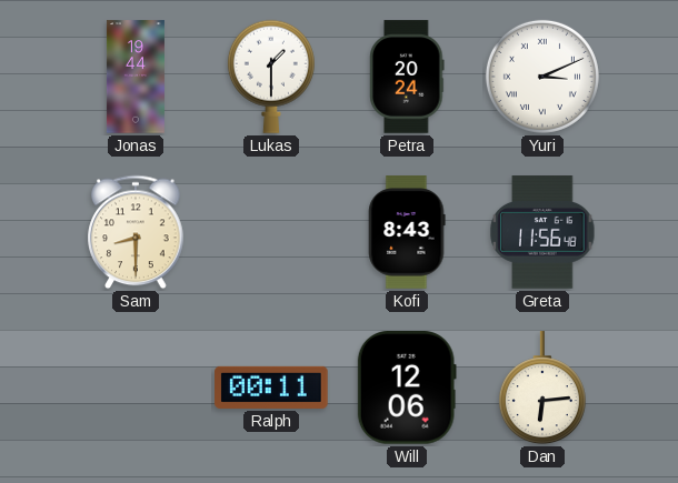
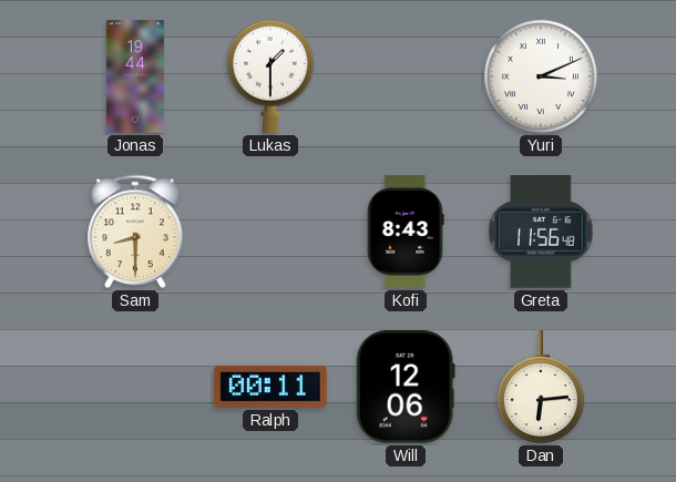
Petra: 20:24 -> none
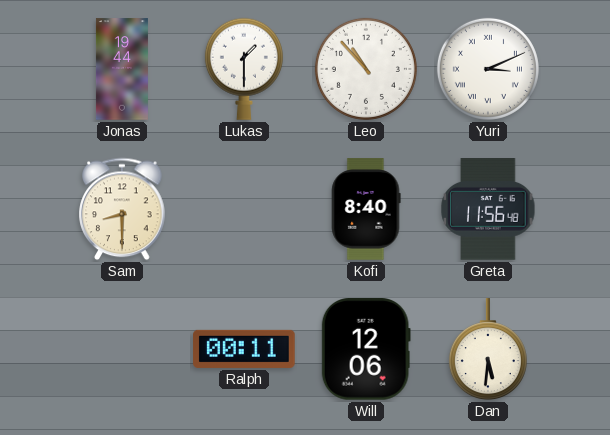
Leo: none -> 10:53
Kofi: 8:43 -> 8:40
Dan: 6:14 -> 5:31
